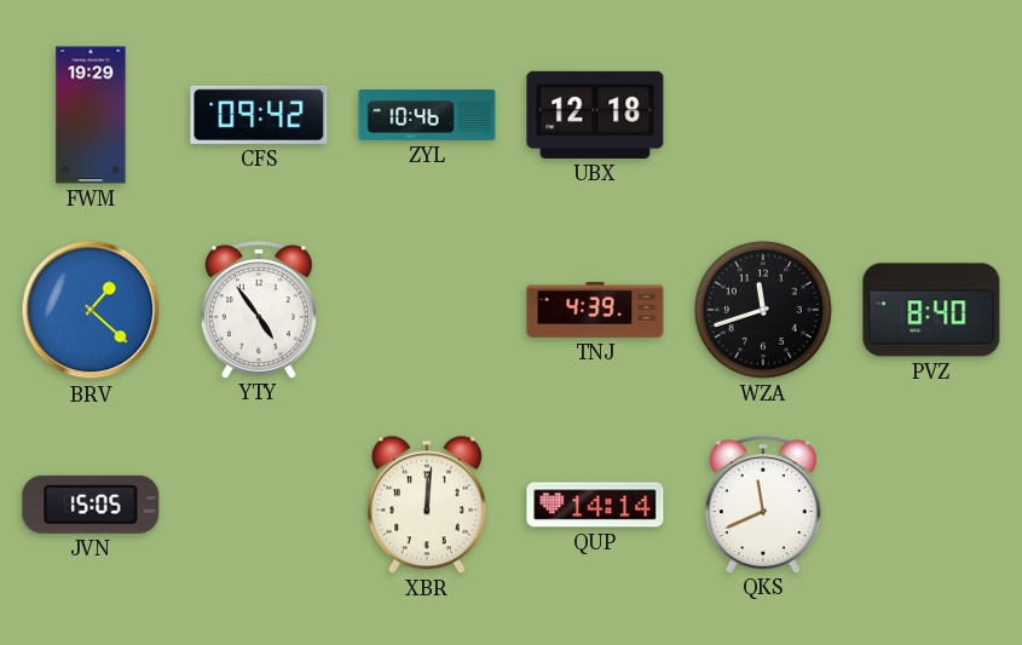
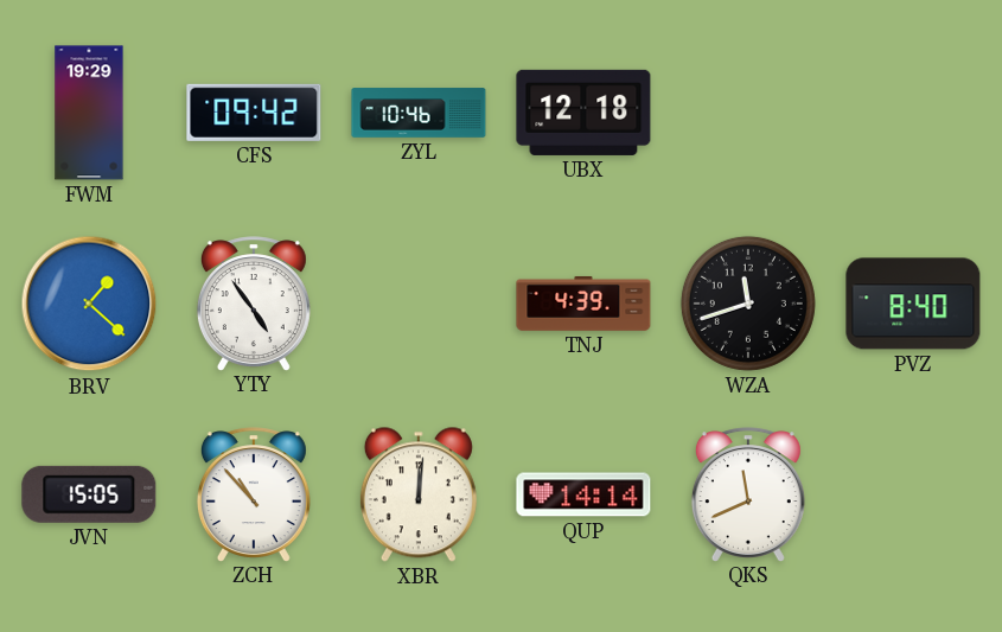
ZCH: none -> 10:53
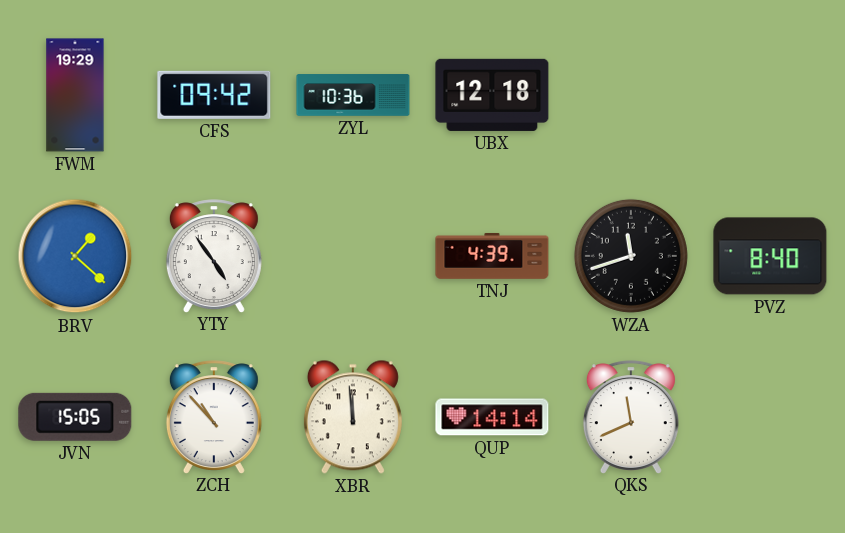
ZYL: 10:46 -> 10:36
XBR: 12:01 -> 11:59
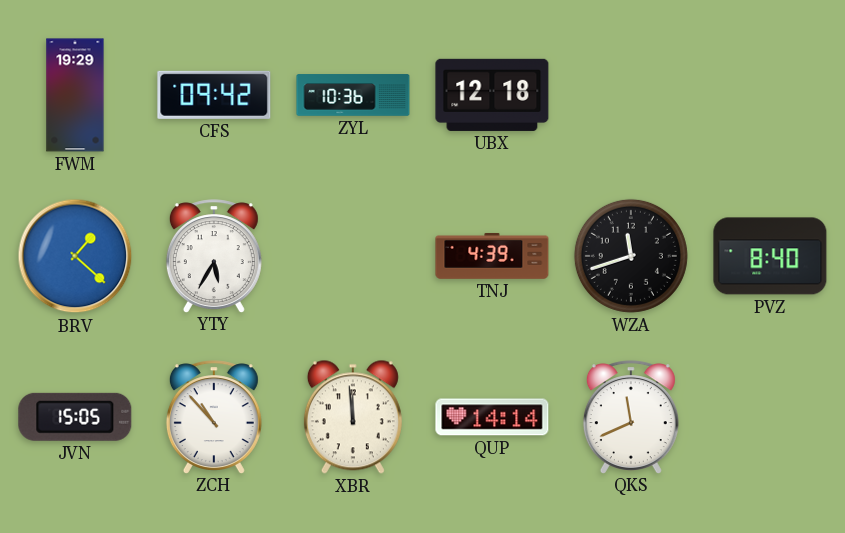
YTY: 4:54 -> 5:35
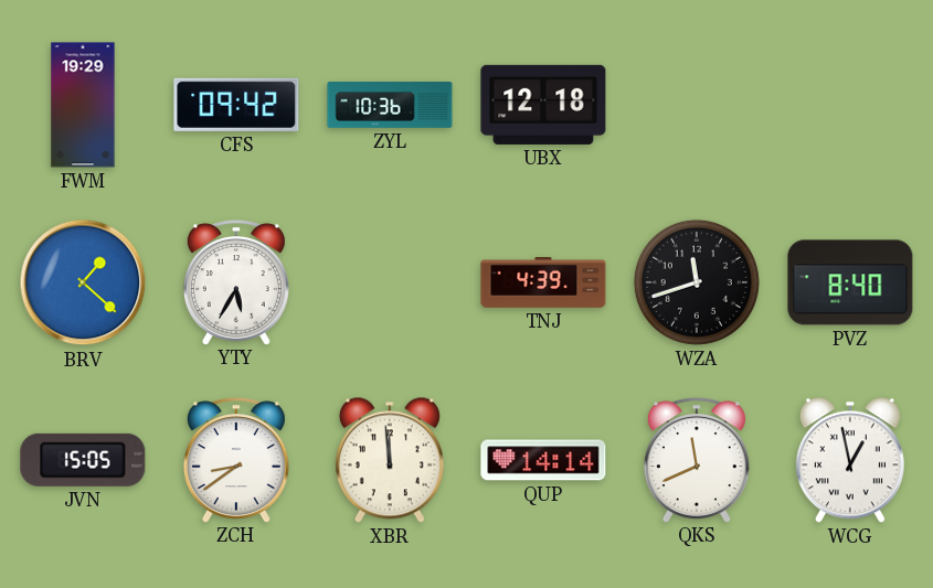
ZCH: 10:53 -> 8:39
WCG: none -> 12:58
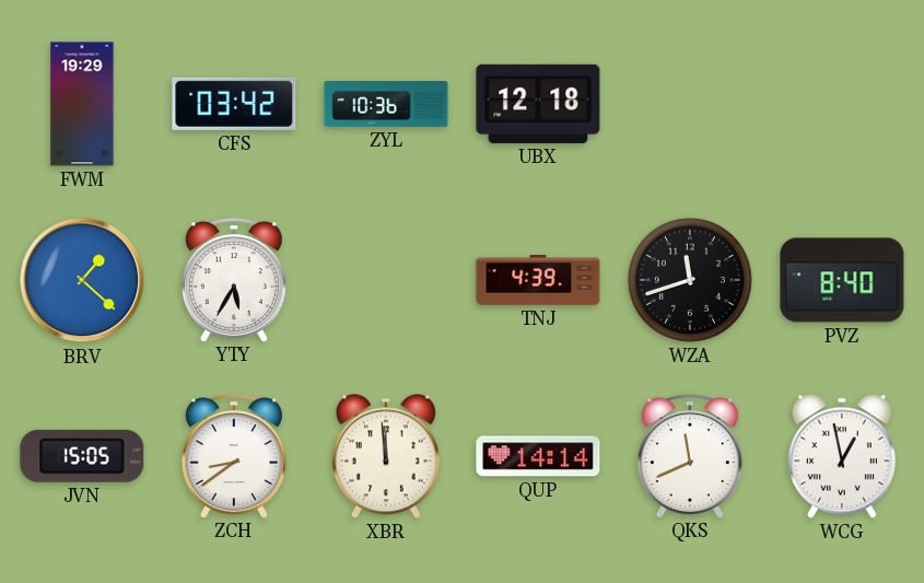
CFS: 09:42 -> 03:42
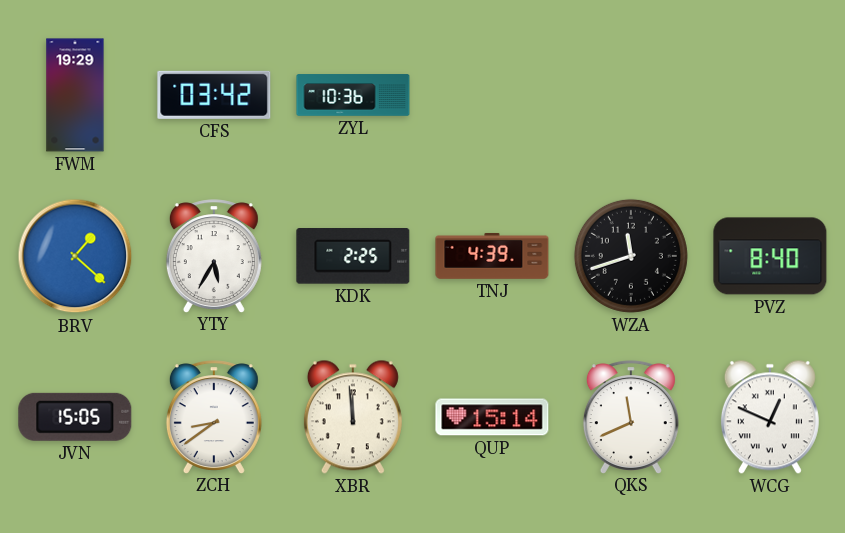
UBX: 12:18 -> none
KDK: none -> 2:25
QUP: 14:14 -> 15:14
WCG: 12:58 -> 12:49
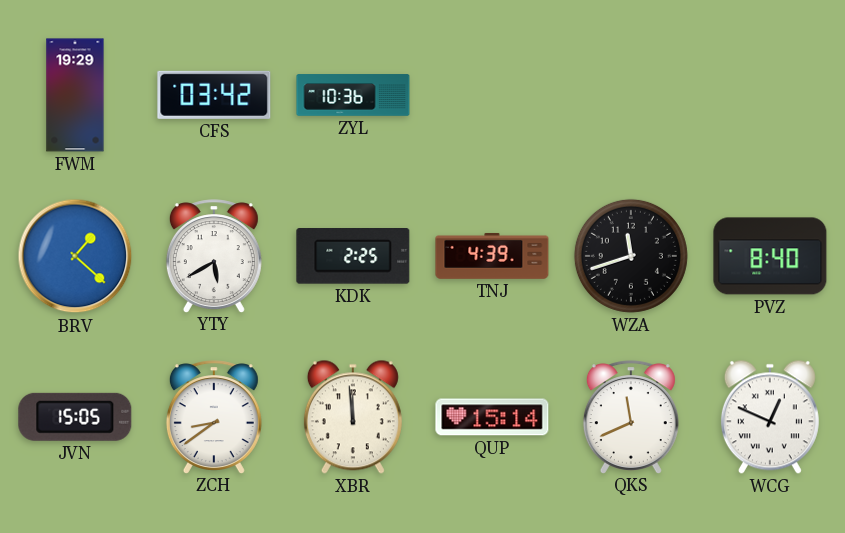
YTY: 5:35 -> 5:40
